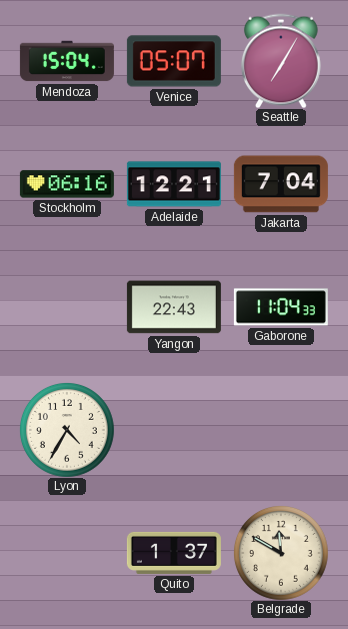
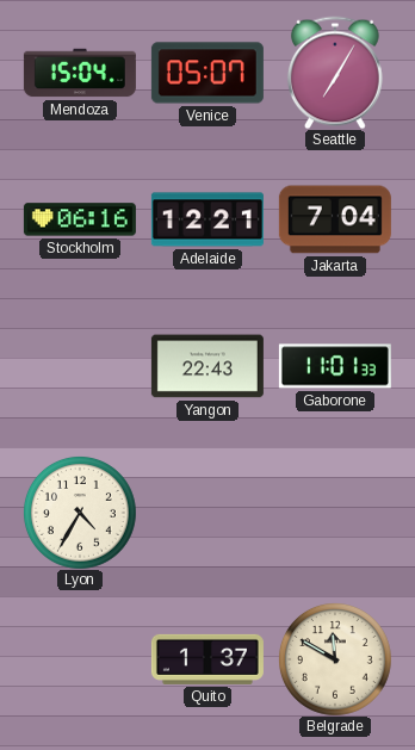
Gaborone: 11:04 -> 11:01
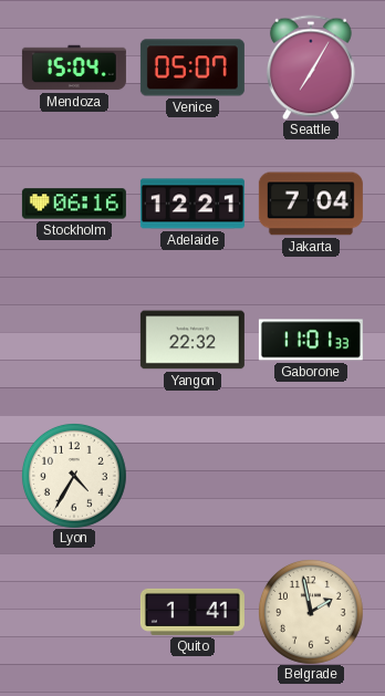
Yangon: 22:43 -> 22:32
Quito: 1:37 -> 1:41
Belgrade: 11:50 -> 1:58
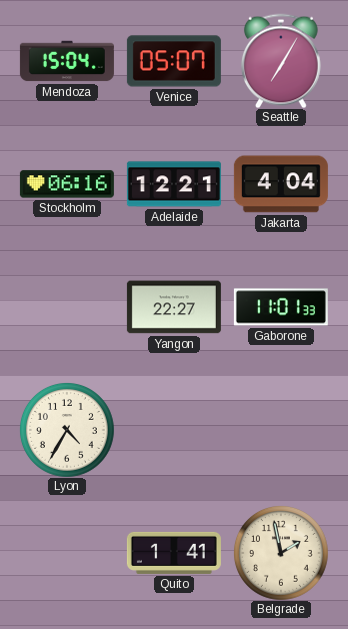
Jakarta: 7:04 -> 4:04
Yangon: 22:32 -> 22:27
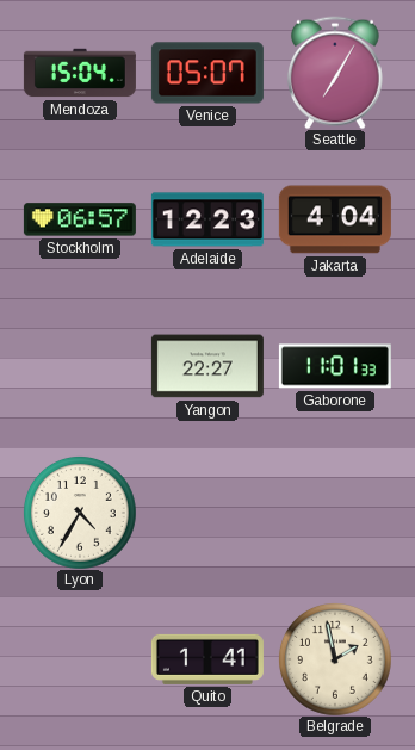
Stockholm: 06:16 -> 06:57
Adelaide: 12:21 -> 12:23
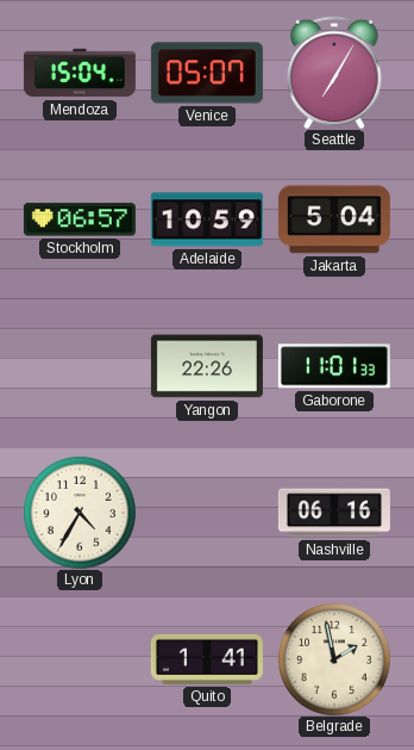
Adelaide: 12:23 -> 10:59
Jakarta: 4:04 -> 5:04
Yangon: 22:27 -> 22:26
Nashville: none -> 06:16
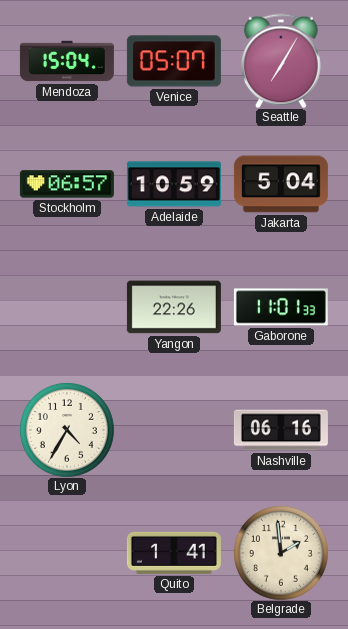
Belgrade: 1:58 -> 1:59
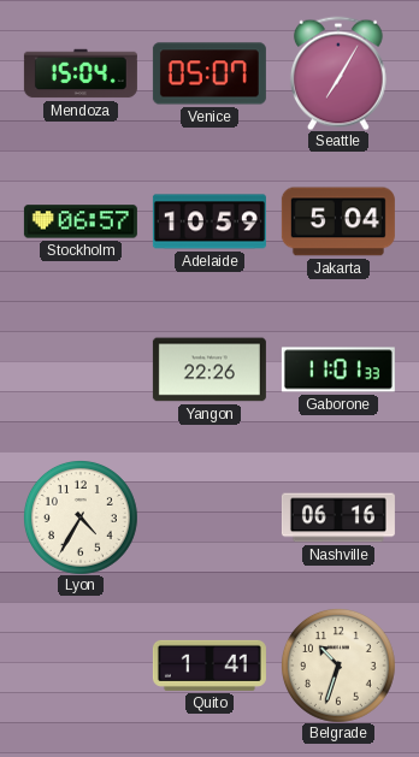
Belgrade: 1:59 -> 10:33
